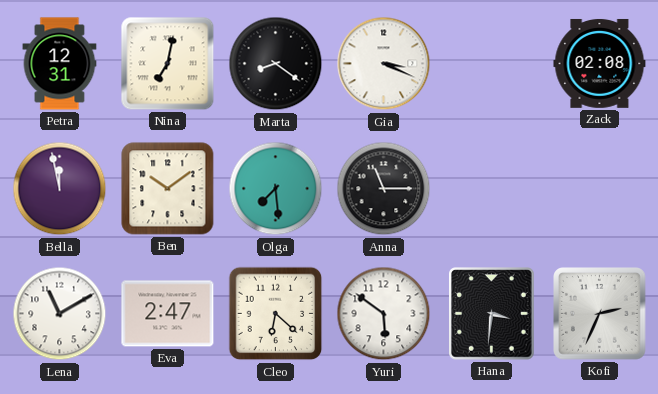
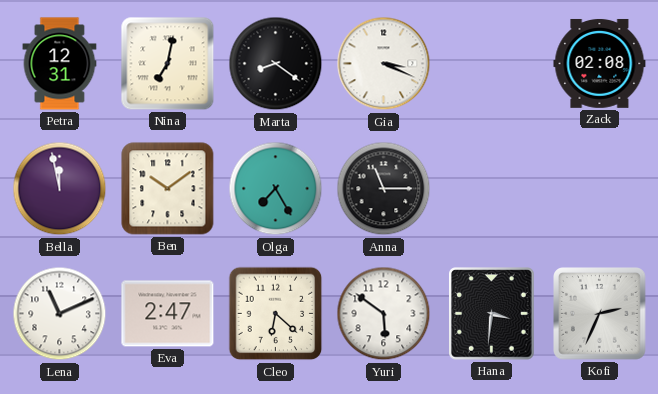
Olga: 7:29 -> 7:25
Lena: 11:10 -> 11:11
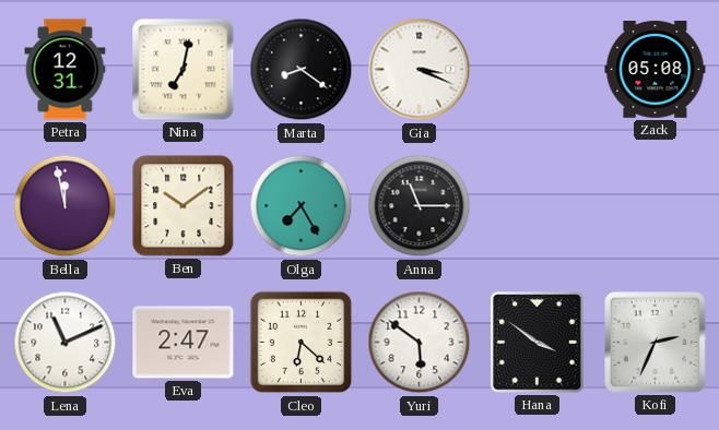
Zack: 02:08 -> 05:08
Hana: 3:31 -> 3:51
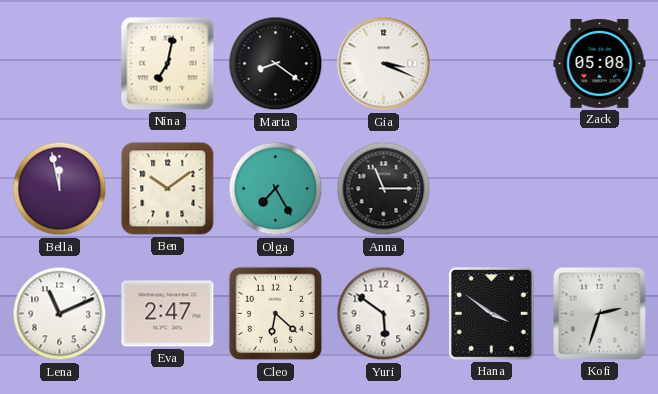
Petra: 12:31 -> none
Kofi: 2:34 -> 2:33
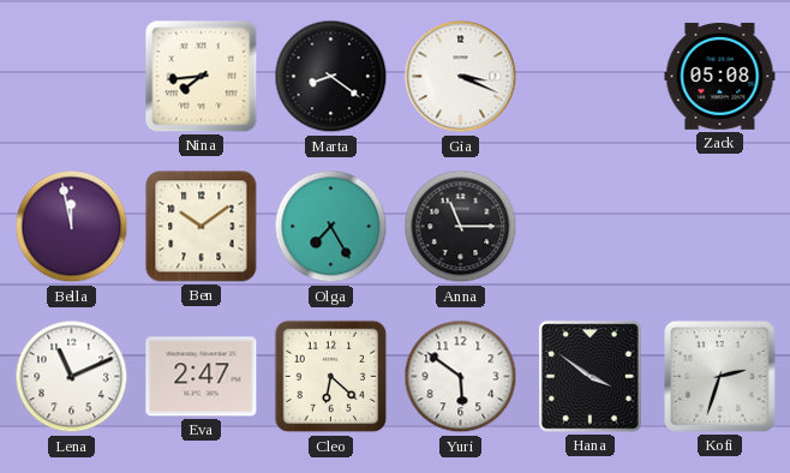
Nina: 7:02 -> 7:44
